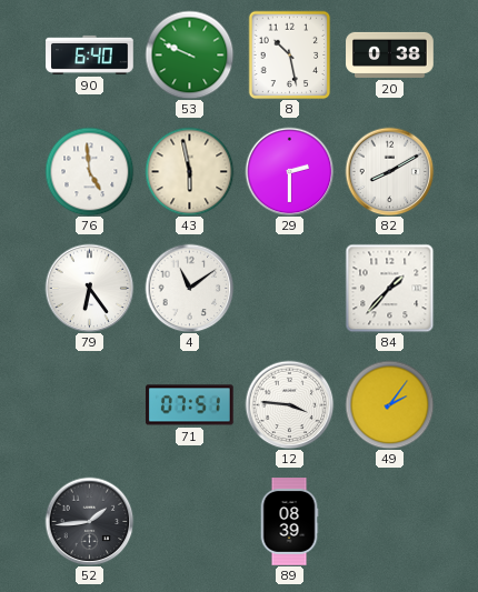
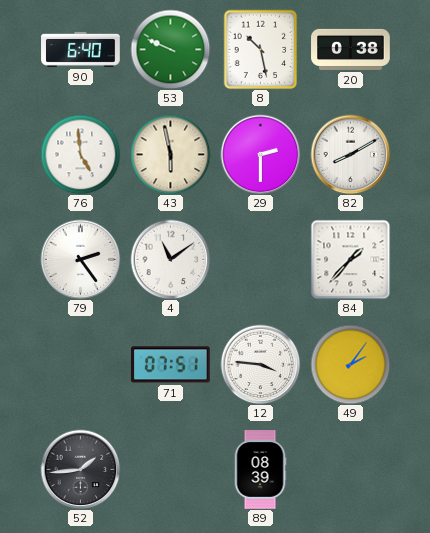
79: 6:24 -> 2:24
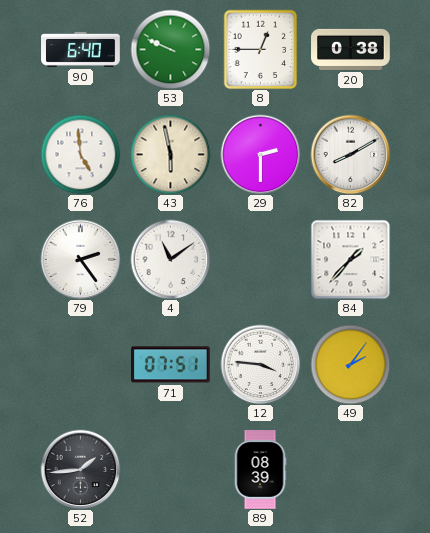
8: 10:28 -> 12:45
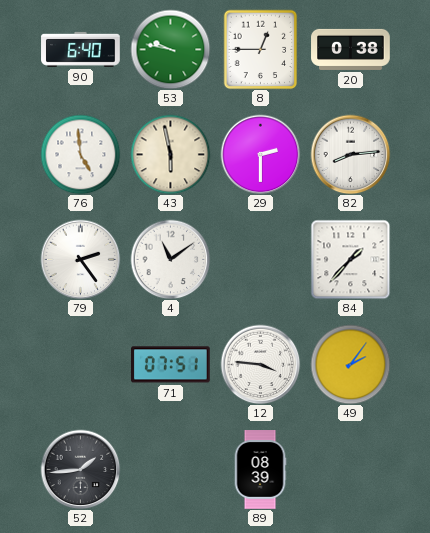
53: 9:49 -> 9:47
82: 8:10 -> 8:14
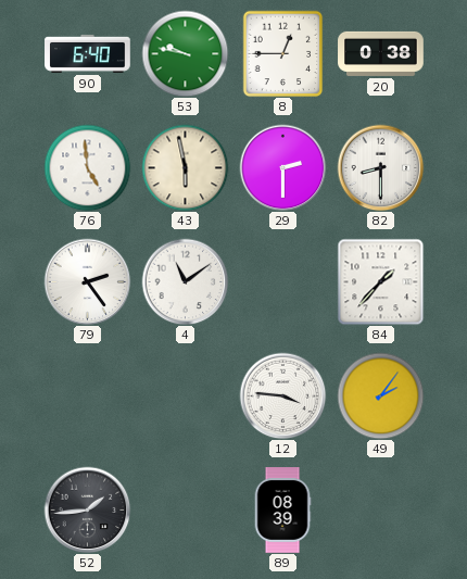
82: 8:14 -> 8:30
71: 07:51 -> none
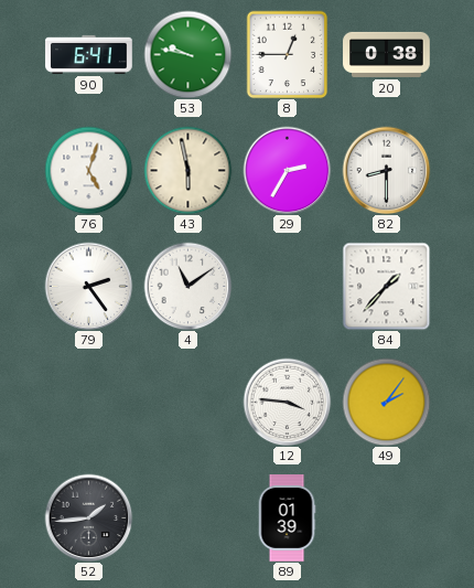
90: 6:40 -> 6:41
76: 4:59 -> 5:03
29: 2:30 -> 2:35
89: 08:39 -> 01:39
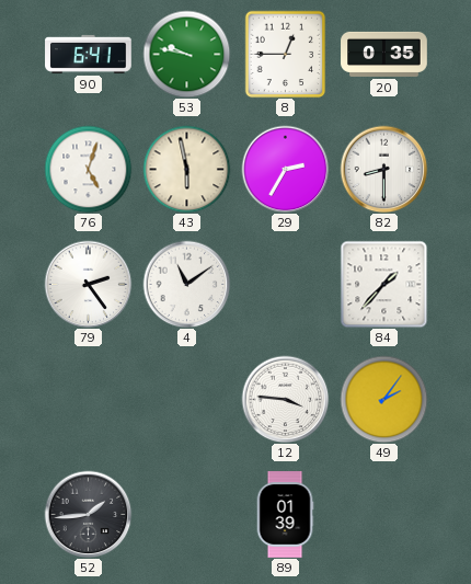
20: 0:38 -> 0:35
